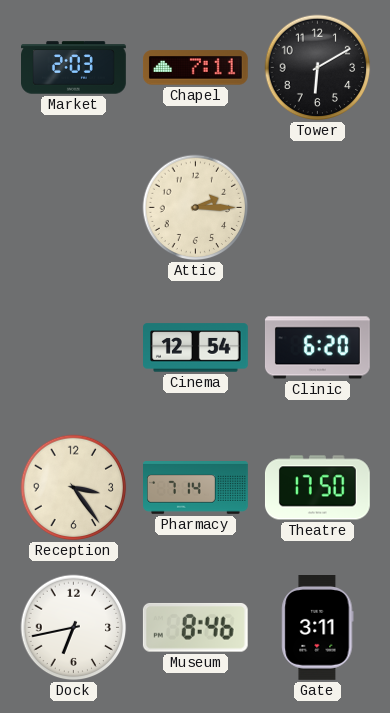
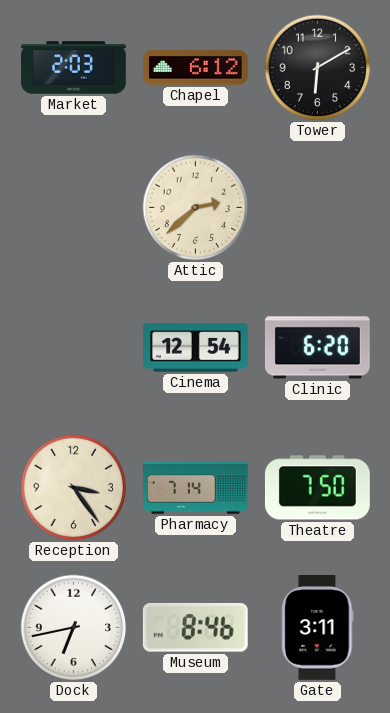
Chapel: 7:11 -> 6:12
Attic: 2:15 -> 2:38
Theatre: 17:50 -> 7:50
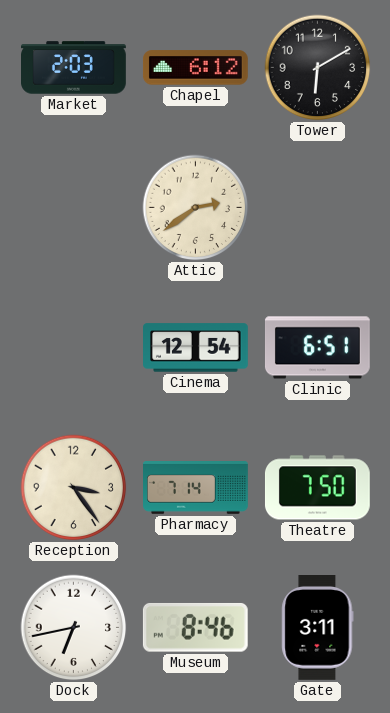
Attic: 2:38 -> 2:39
Clinic: 6:20 -> 6:51
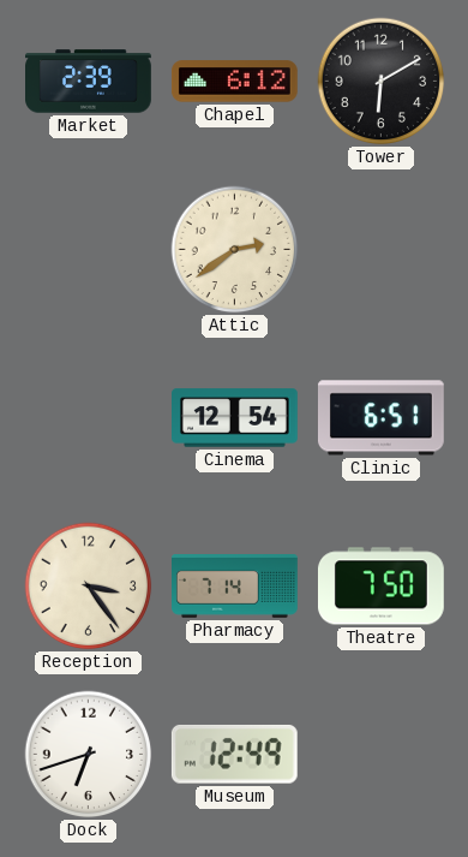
Market: 2:03 -> 2:39
Dock: 6:43 -> 6:42
Museum: 8:46 -> 12:49
Gate: 3:11 -> none
